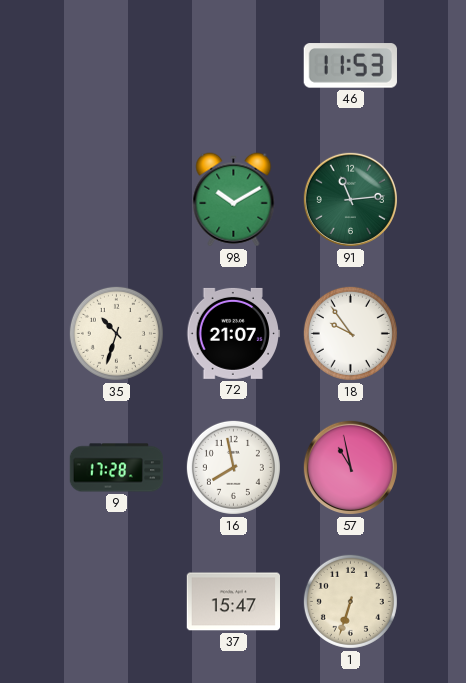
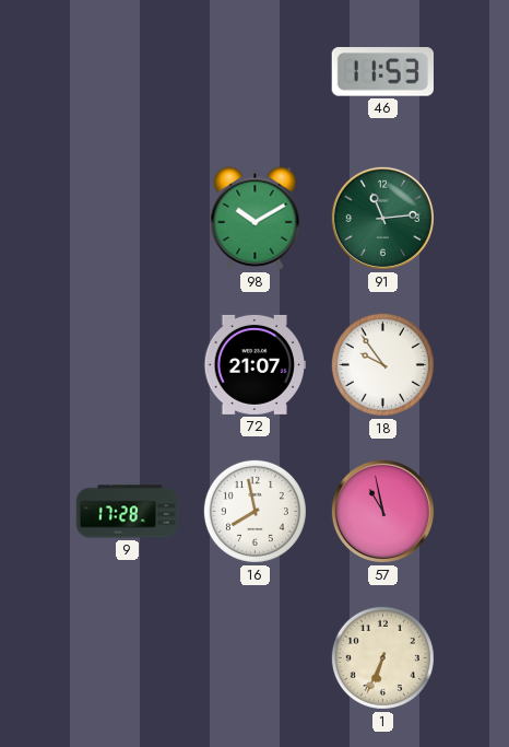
35: 10:33 -> none
37: 15:47 -> none
1: 6:33 -> 6:34
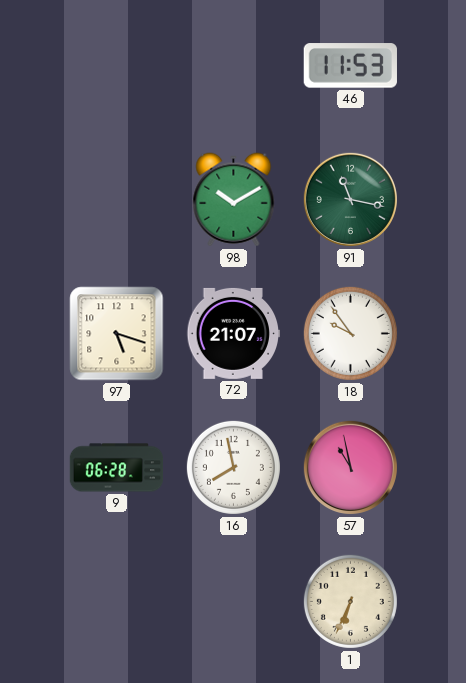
91: 11:14 -> 11:17
97: none -> 5:18
9: 17:28 -> 06:28
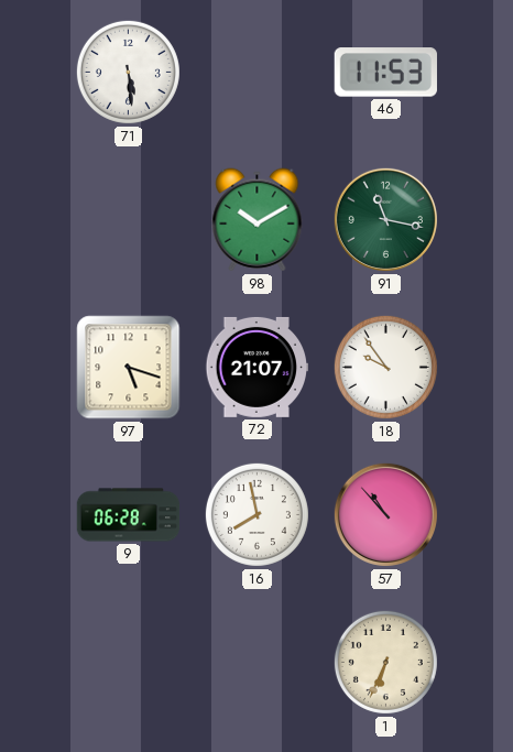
71: none -> 5:29
57: 10:58 -> 10:53
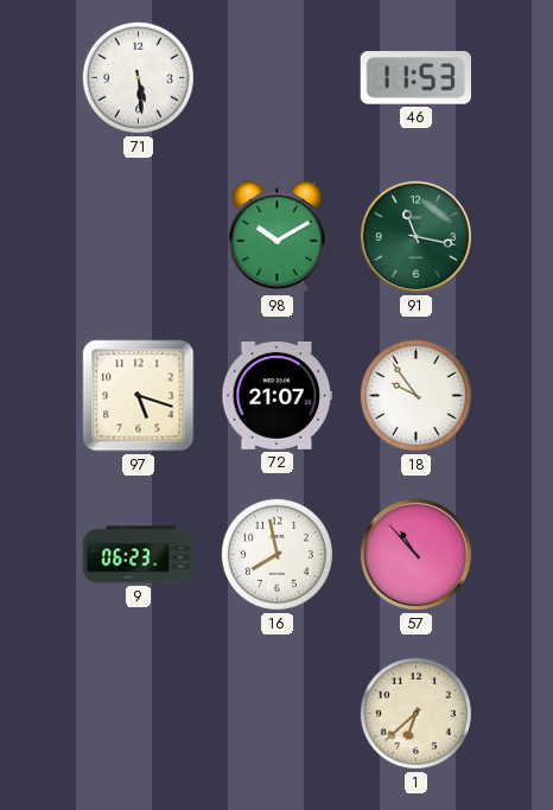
9: 06:28 -> 06:23
1: 6:34 -> 6:38
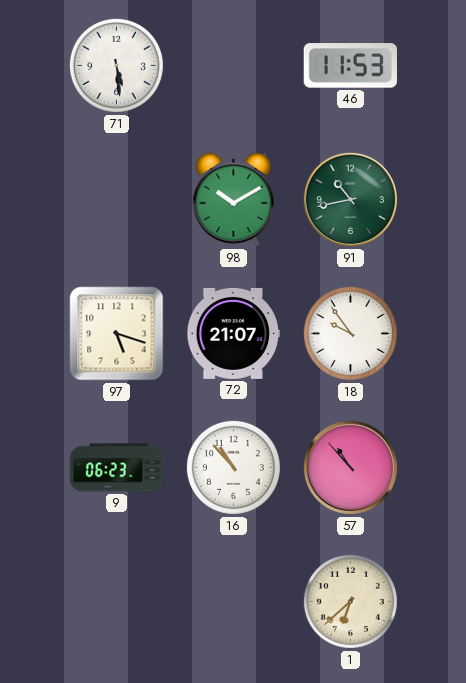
91: 11:17 -> 10:43
16: 7:58 -> 10:53
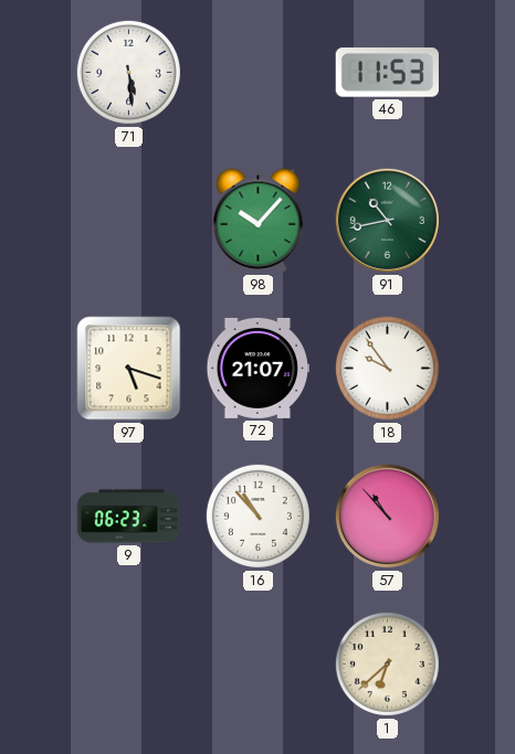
98: 10:10 -> 10:07
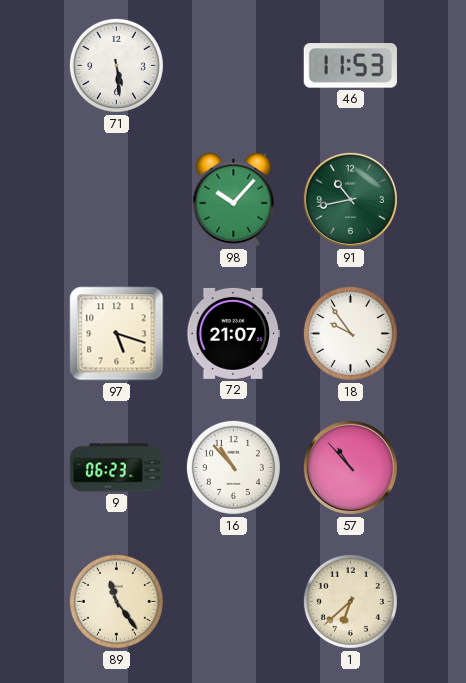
89: none -> 11:24
